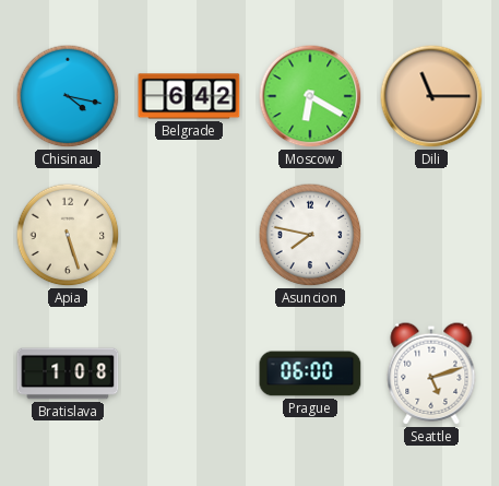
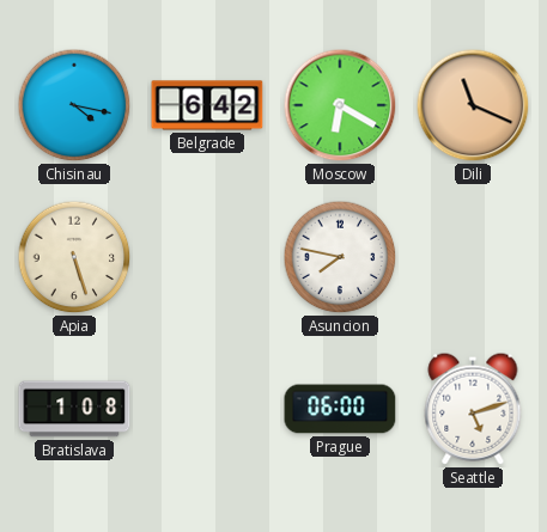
Dili: 11:15 -> 11:19
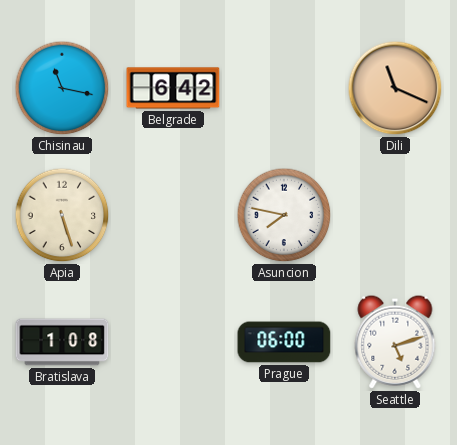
Chisinau: 4:17 -> 11:17
Moscow: 6:20 -> none
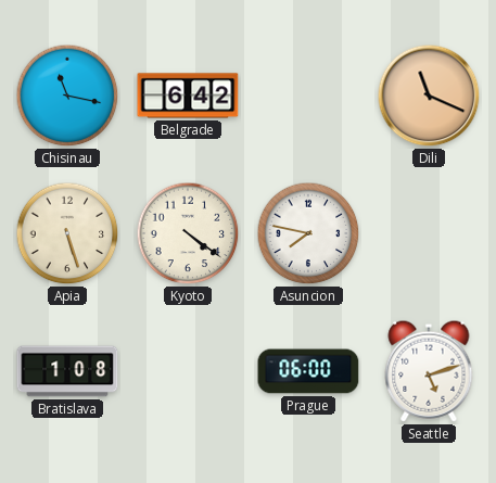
Kyoto: none -> 4:21
